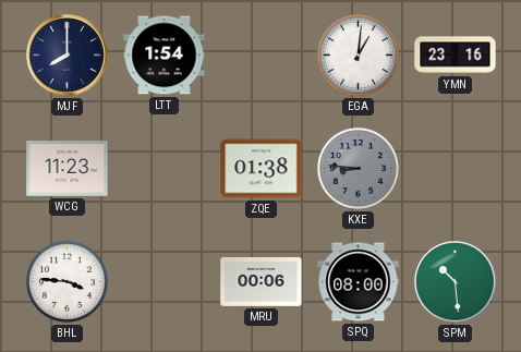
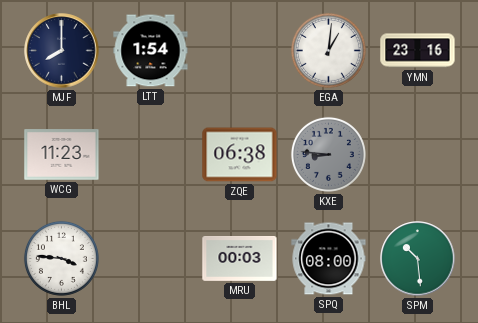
ZQE: 01:38 -> 06:38
MRU: 00:06 -> 00:03
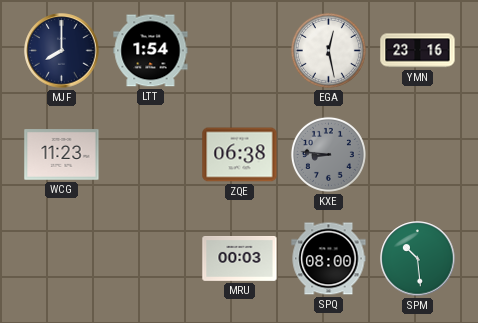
EGA: 1:01 -> 12:28
BHL: 3:46 -> none
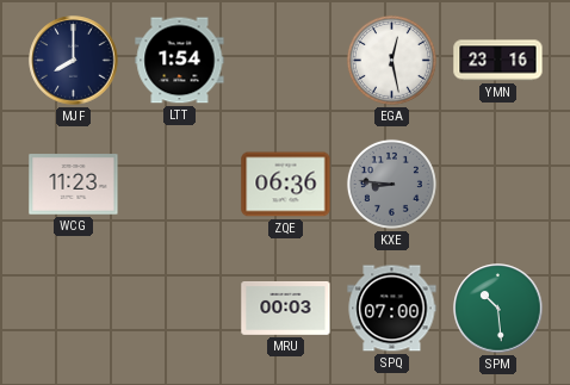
ZQE: 06:38 -> 06:36
SPQ: 08:00 -> 07:00
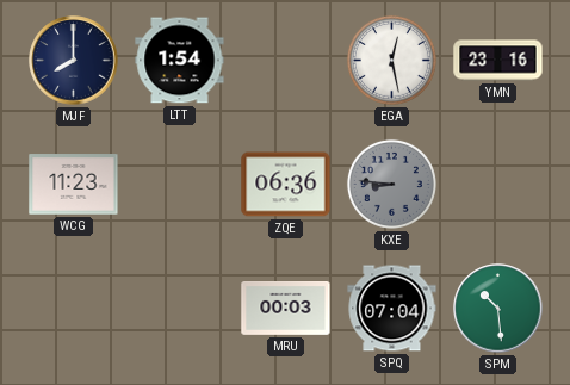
SPQ: 07:00 -> 07:04
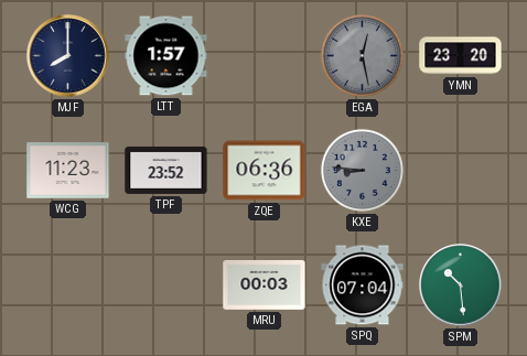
LTT: 1:54 -> 1:57
EGA dial: white -> grey
YMN: 23:16 -> 23:20
TPF: none -> 23:52
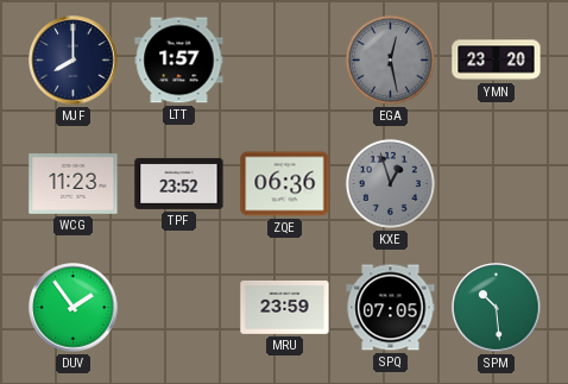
KXE: 8:46 -> 12:57
DUV: none -> 1:54
MRU: 00:03 -> 23:59
SPQ: 07:04 -> 07:05
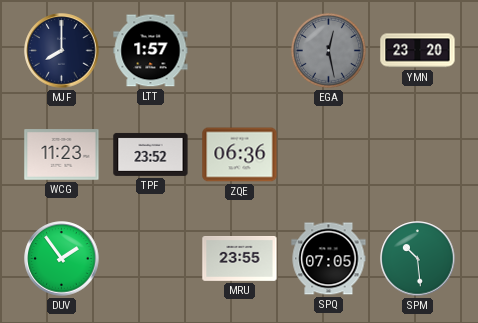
KXE: 12:57 -> none
MRU: 23:59 -> 23:55
